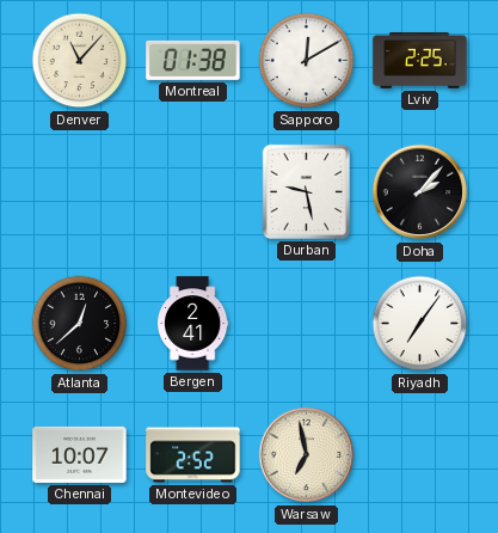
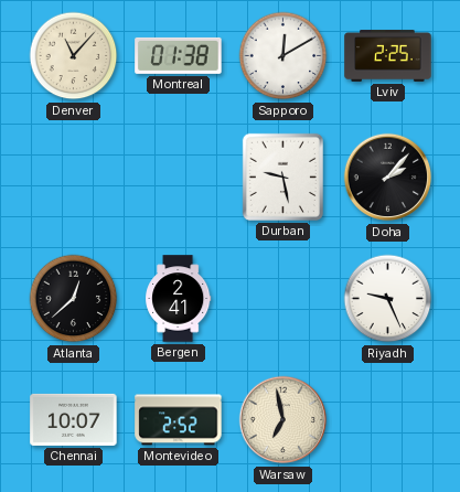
Riyadh: 7:06 -> 9:26
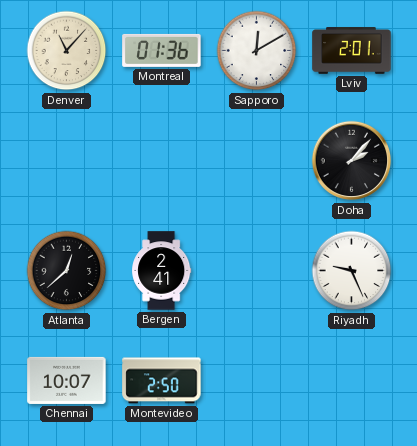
Montreal: 01:38 -> 01:36
Lviv: 2:25 -> 2:01
Durban: 9:28 -> none
Montevideo: 2:52 -> 2:50
Warsaw: 6:58 -> none
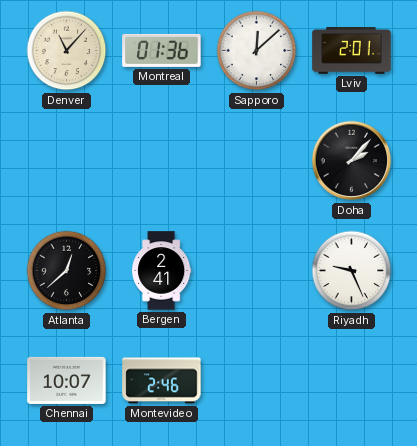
Sapporo: 12:10 -> 12:08
Montevideo: 2:50 -> 2:46
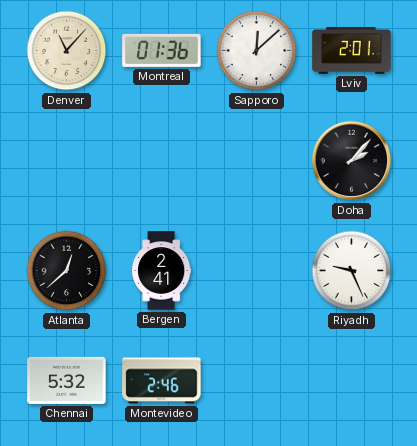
Chennai: 10:07 -> 5:32
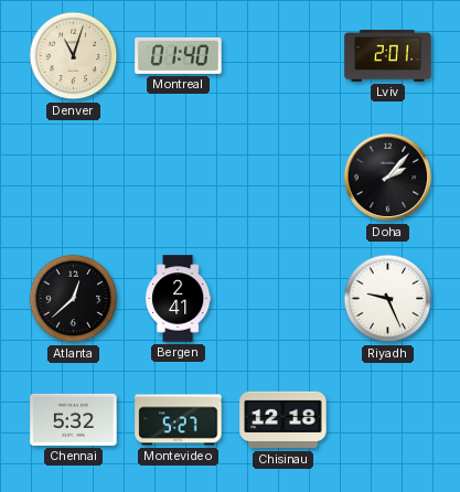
Denver: 11:07 -> 11:03
Montreal: 01:36 -> 01:40
Sapporo: 12:08 -> none
Montevideo: 2:46 -> 5:27
Chisinau: none -> 12:18
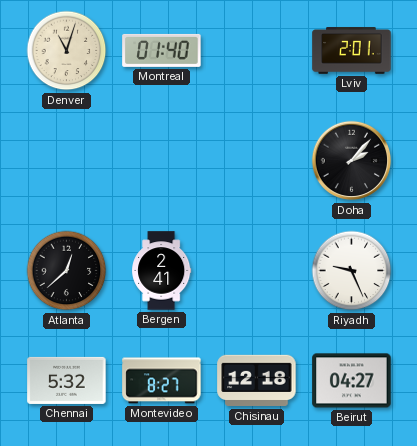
Montevideo: 5:27 -> 8:27
Beirut: none -> 04:27
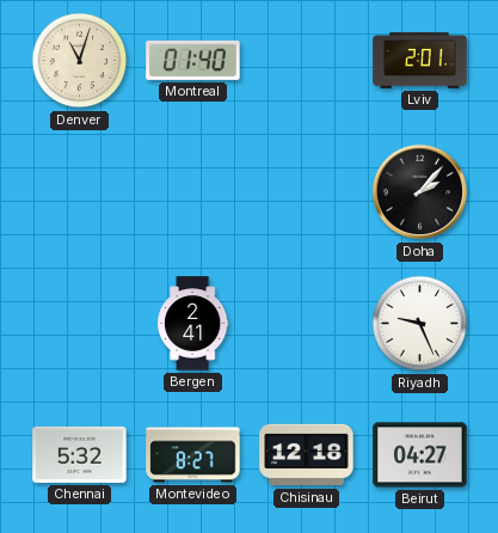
Atlanta: 12:38 -> none
